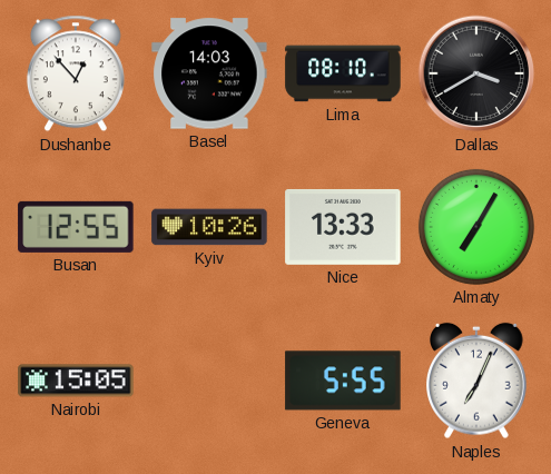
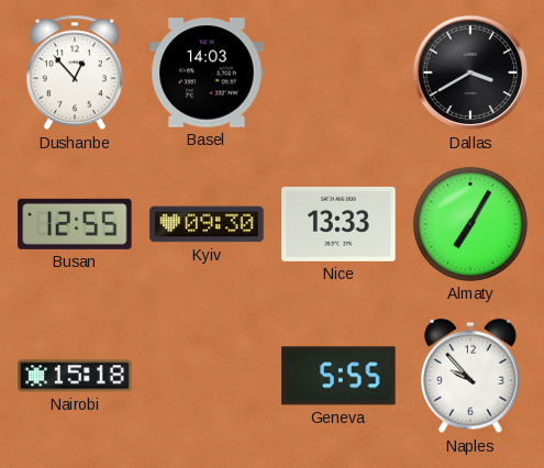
Lima: 08:10 -> none
Kyiv: 10:26 -> 09:30
Nairobi: 15:05 -> 15:18
Naples: 7:04 -> 9:53
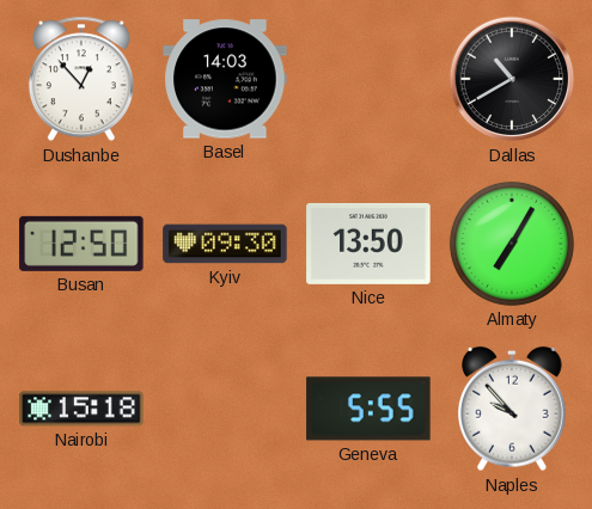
Dallas: 3:40 -> 10:40
Busan: 12:55 -> 12:50
Nice: 13:33 -> 13:50
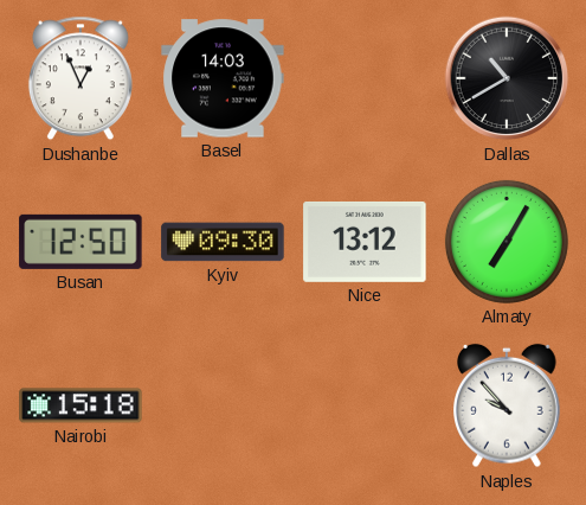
Dushanbe: 12:53 -> 12:56
Nice: 13:50 -> 13:12
Geneva: 5:55 -> none
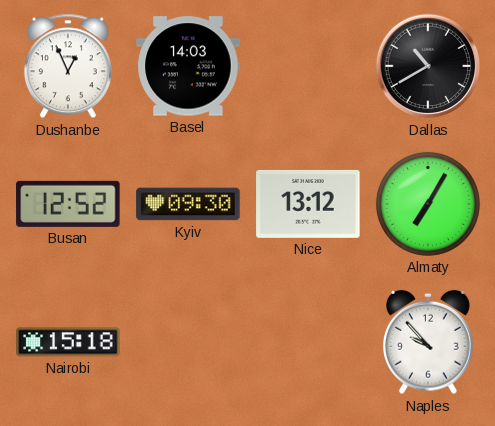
Busan: 12:50 -> 12:52
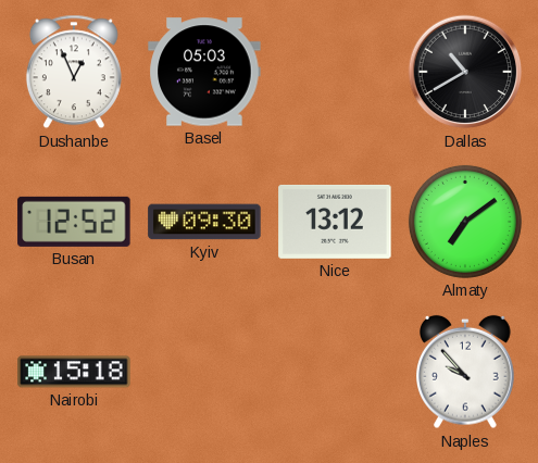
Basel: 14:03 -> 05:03
Almaty: 7:05 -> 7:09
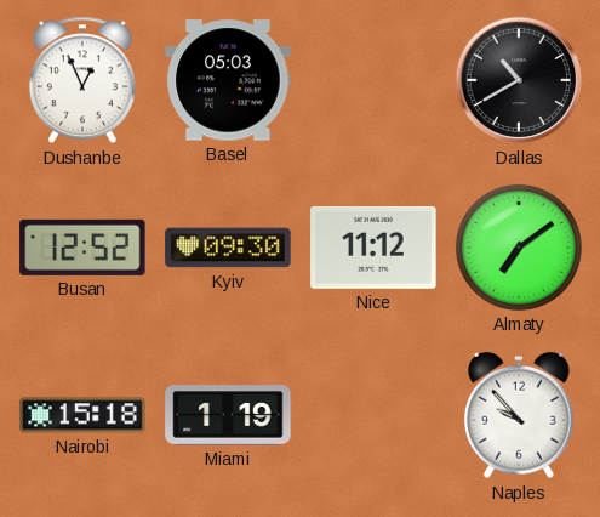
Nice: 13:12 -> 11:12
Miami: none -> 1:19
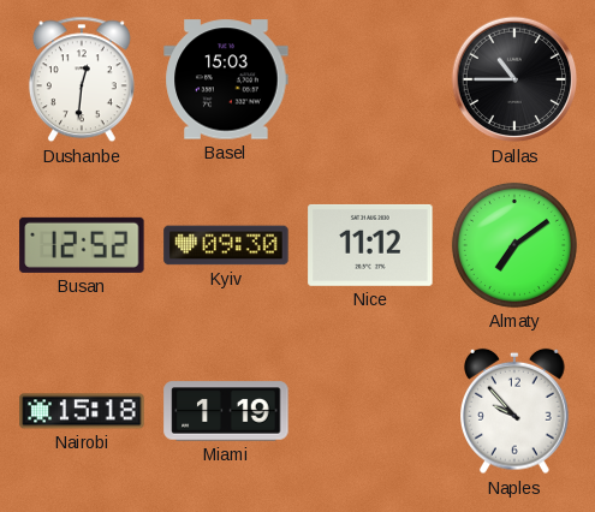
Dushanbe: 12:56 -> 12:31
Basel: 05:03 -> 15:03
Dallas: 10:40 -> 10:45
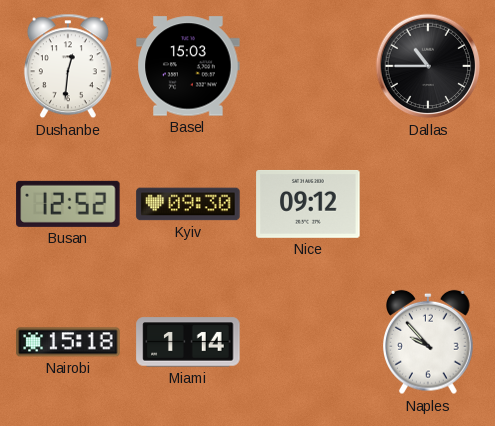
Nice: 11:12 -> 09:12
Almaty: 7:09 -> none
Miami: 1:19 -> 1:14
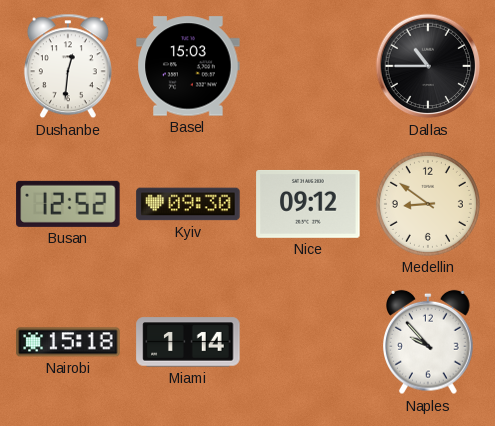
Medellin: none -> 8:51
